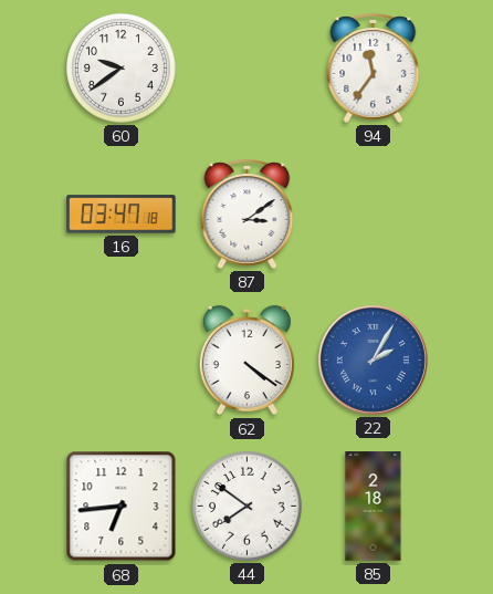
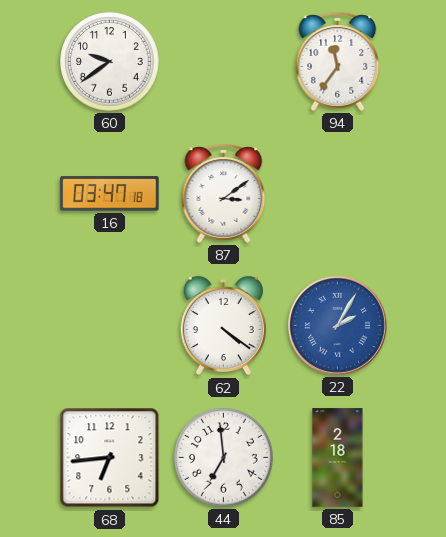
44: 7:51 -> 6:59
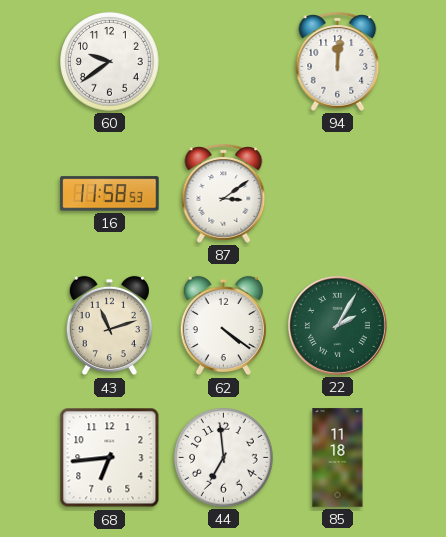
94: 11:36 -> 12:01
16: 03:47 -> 11:58
43: none -> 11:12
22 dial: blue -> green
85: 2:18 -> 11:18
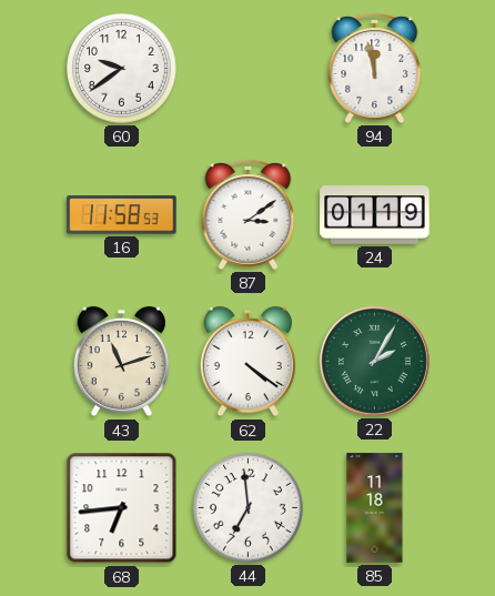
94: 12:01 -> 11:58
24: none -> 01:19
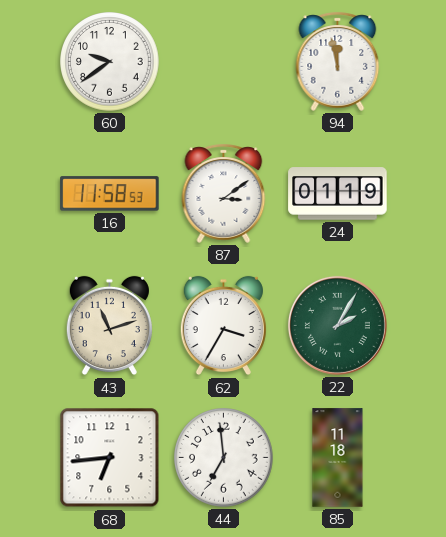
62: 4:21 -> 3:35
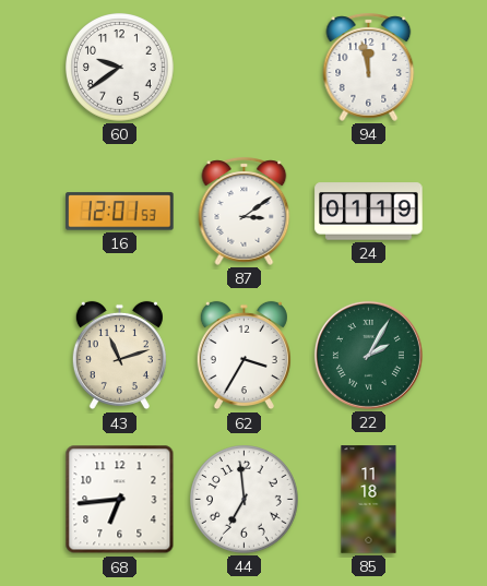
16: 11:58 -> 12:01
